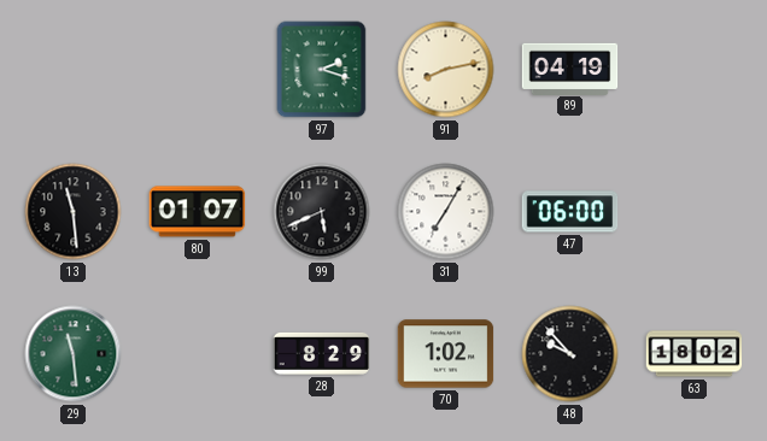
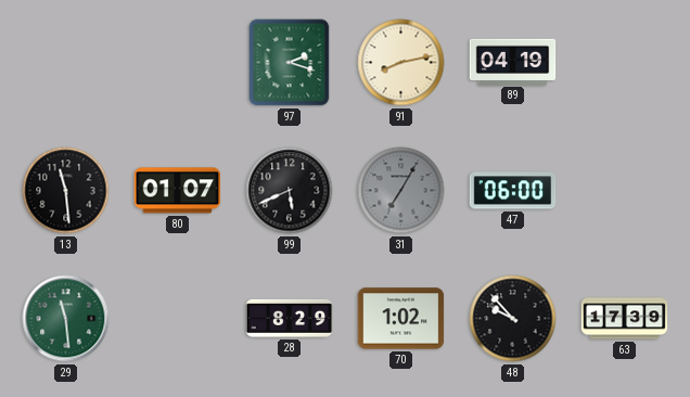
31 dial: white -> grey
63: 18:02 -> 17:39
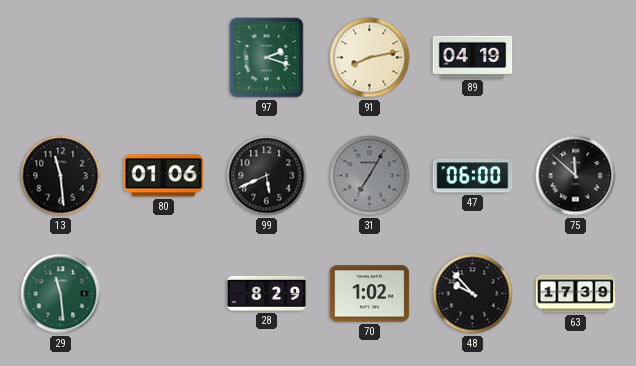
80: 01:07 -> 01:06
75: none -> 11:52
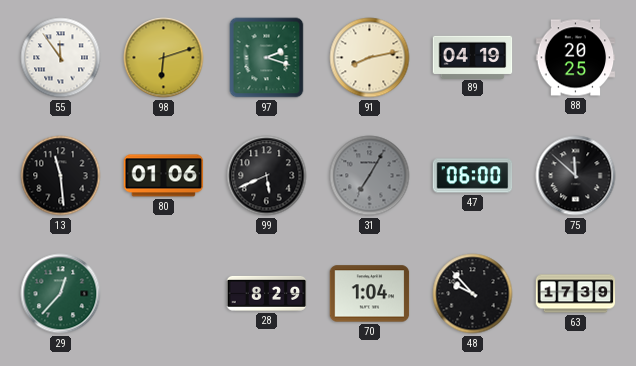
55: none -> 11:54
98: none -> 6:12
88: none -> 20:25
29: 11:29 -> 12:37
70: 1:02 -> 1:04
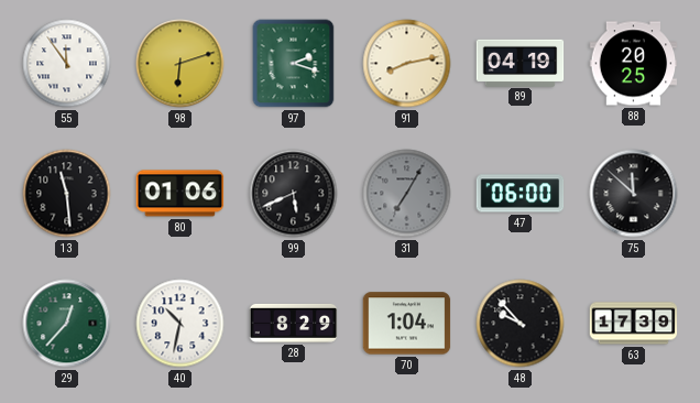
40: none -> 10:32
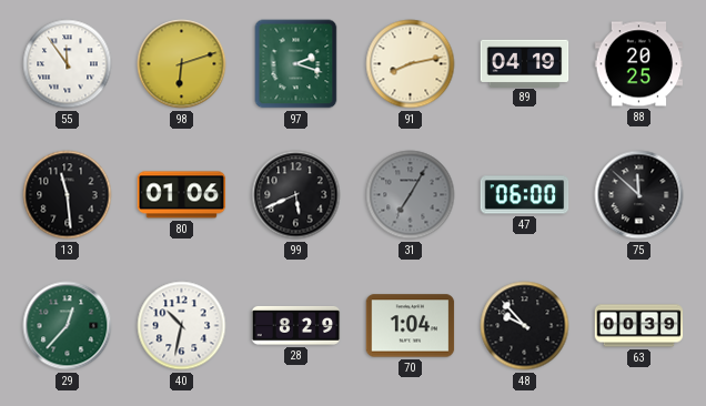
63: 17:39 -> 00:39
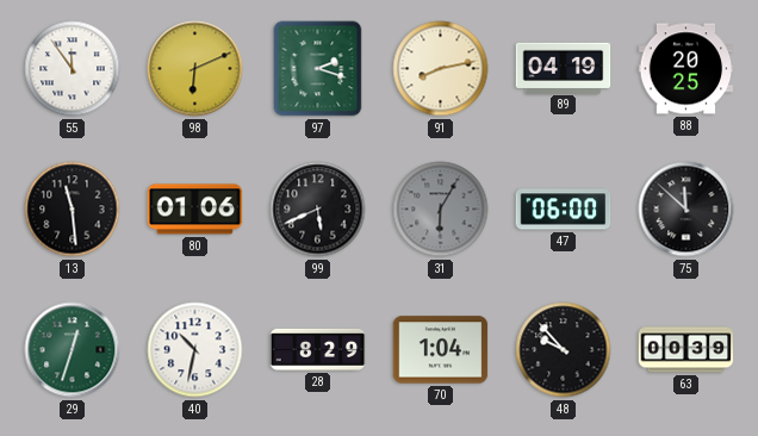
98: 6:12 -> 6:11
31: 7:05 -> 6:05
29: 12:37 -> 12:33
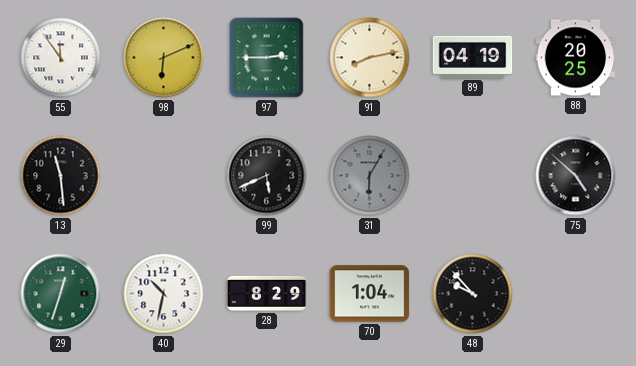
97: 2:18 -> 2:45
80: 01:06 -> none
47: 06:00 -> none
75: 11:52 -> 4:52
63: 00:39 -> none
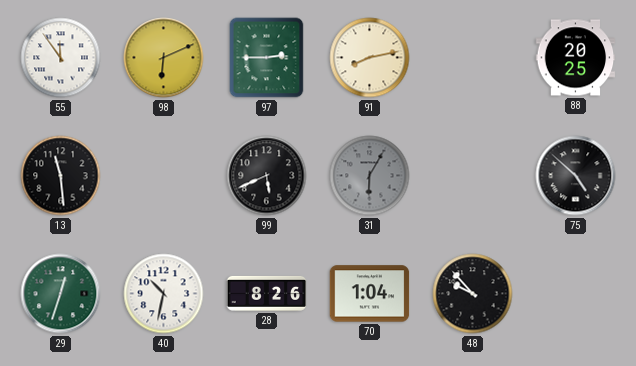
89: 04:19 -> none
28: 8:29 -> 8:26
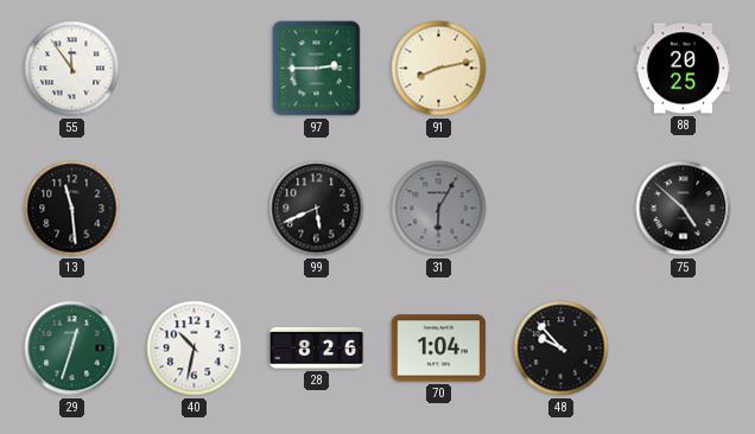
98: 6:11 -> none
